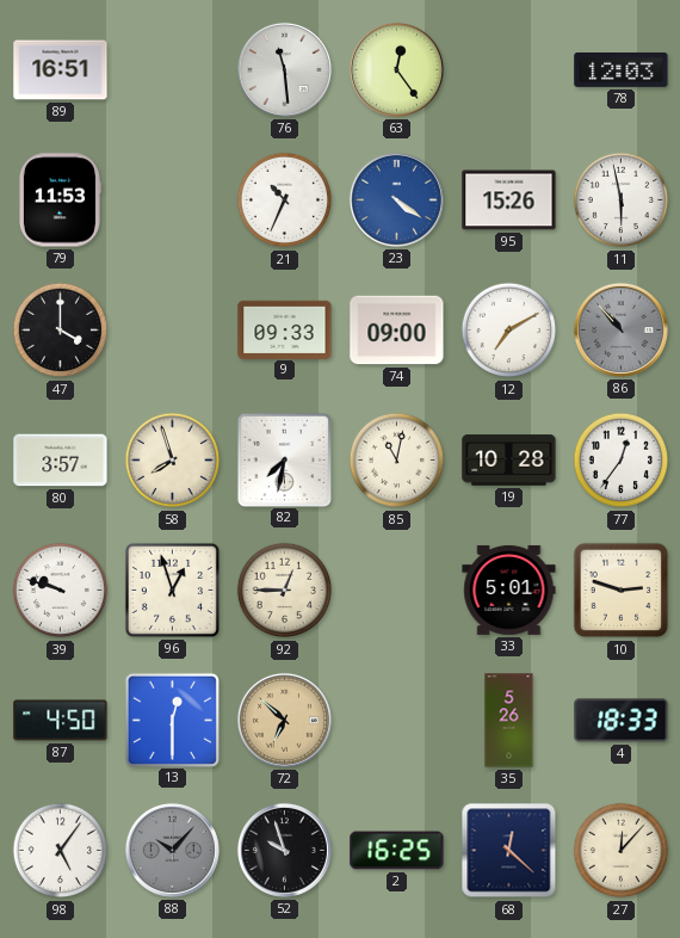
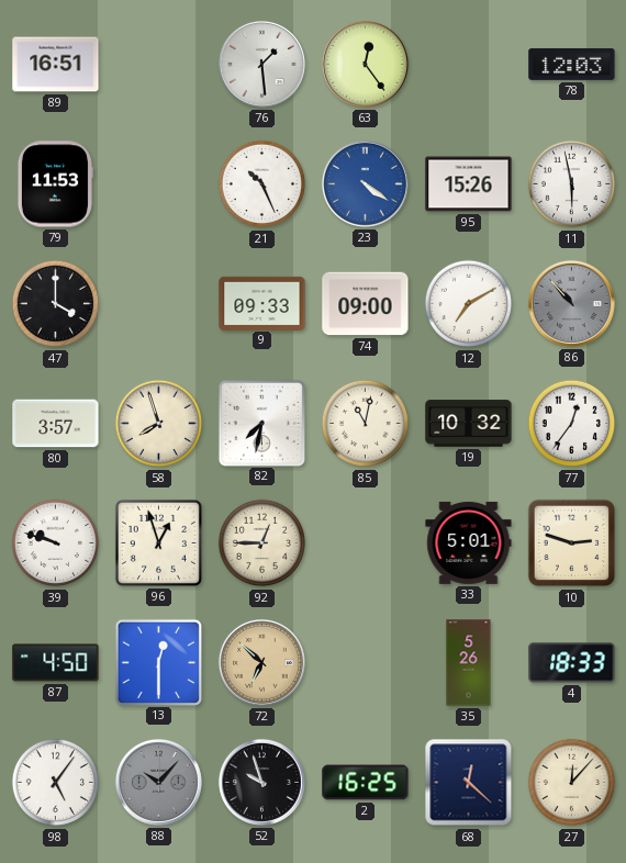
76: 11:29 -> 1:29
21: 10:34 -> 10:26
19: 10:28 -> 10:32
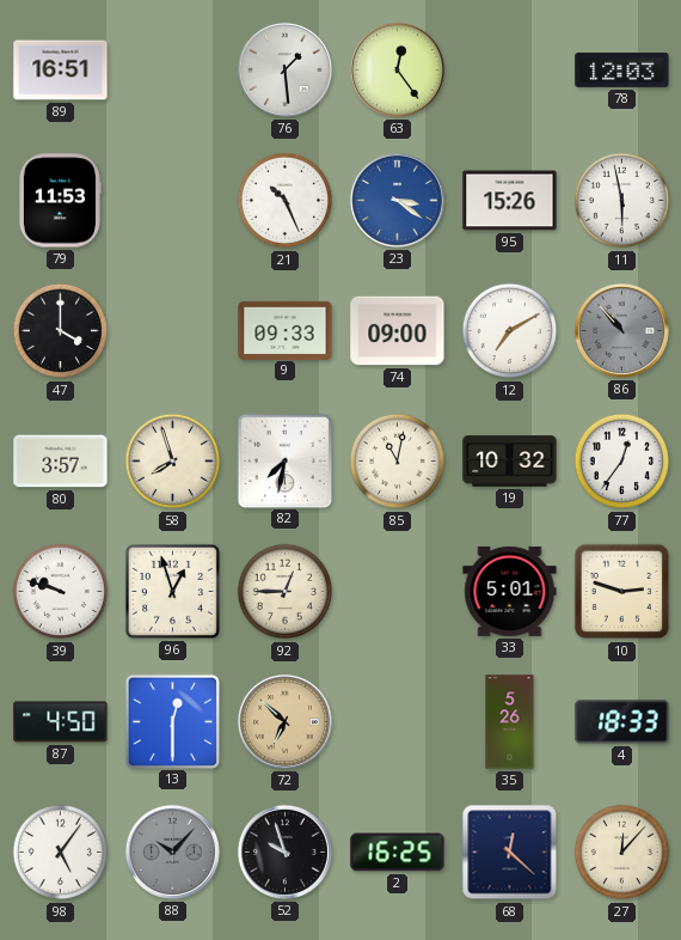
23: 4:21 -> 3:21
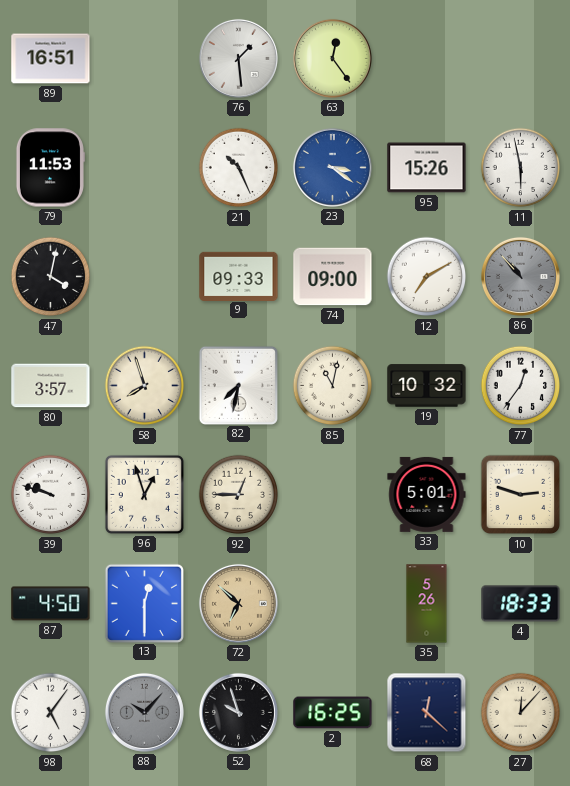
78: 12:03 -> none
47: 4:00 -> 4:02
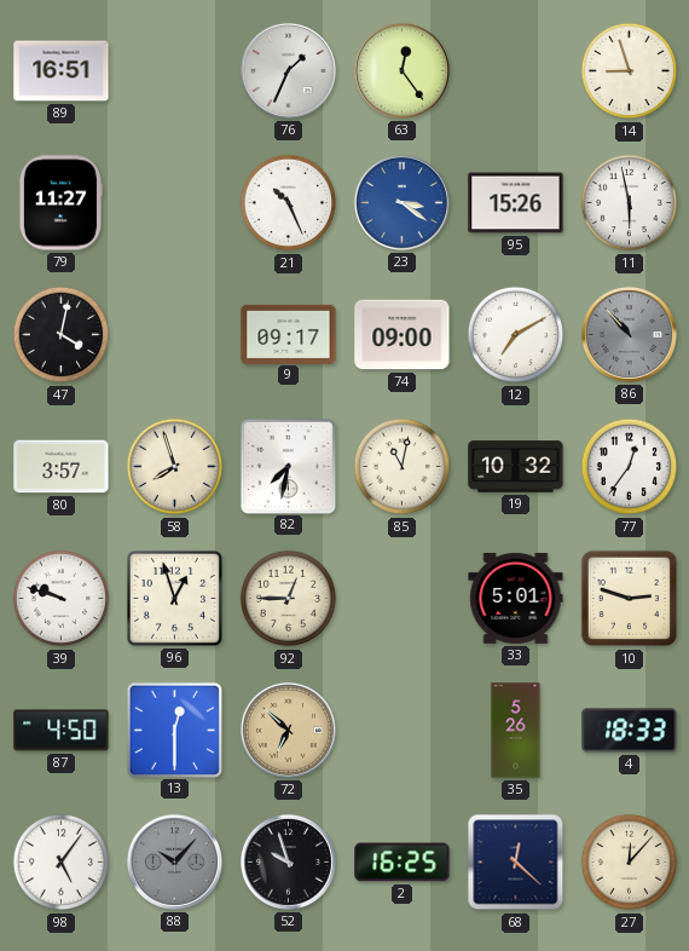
76: 1:29 -> 1:34
14: none -> 8:57
79: 11:53 -> 11:27
9: 09:33 -> 09:17
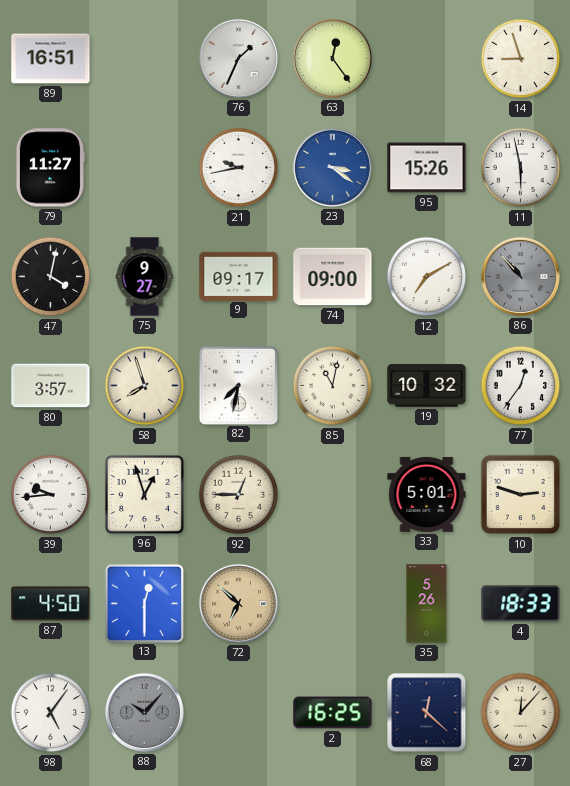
21: 10:26 -> 9:43
75: none -> 9:27
39: 9:48 -> 9:44
52: 9:57 -> none
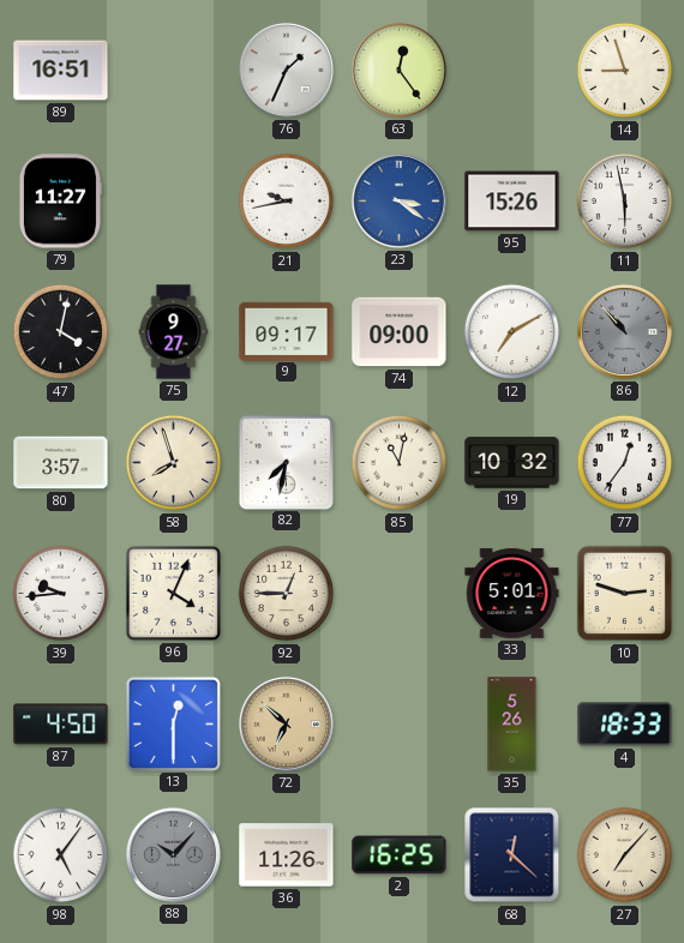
96: 12:57 -> 4:04
36: none -> 11:26
27: 12:07 -> 7:07
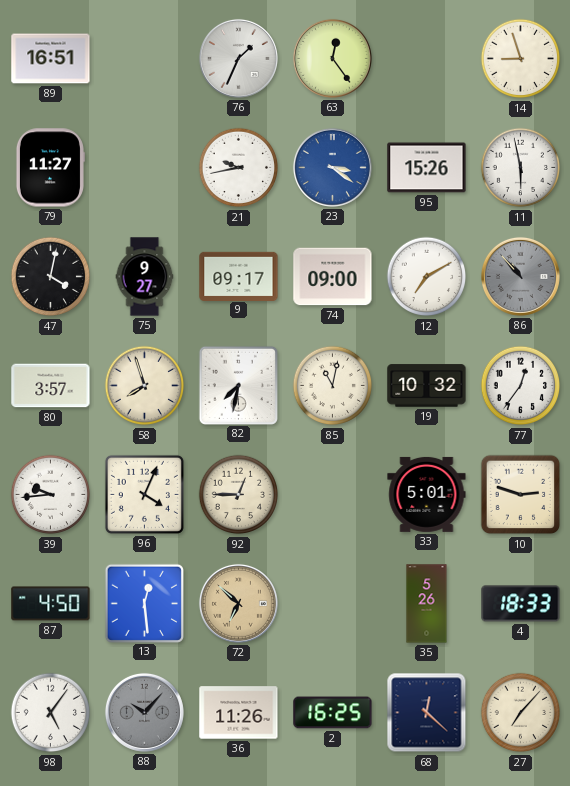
13: 12:30 -> 12:29
